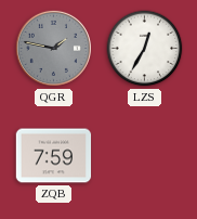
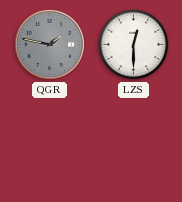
LZS: 12:35 -> 12:30
ZQB: 7:59 -> none
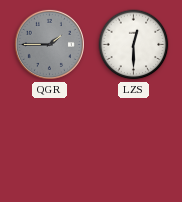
QGR: 1:47 -> 1:45
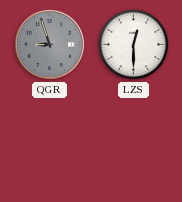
QGR: 1:45 -> 8:57
